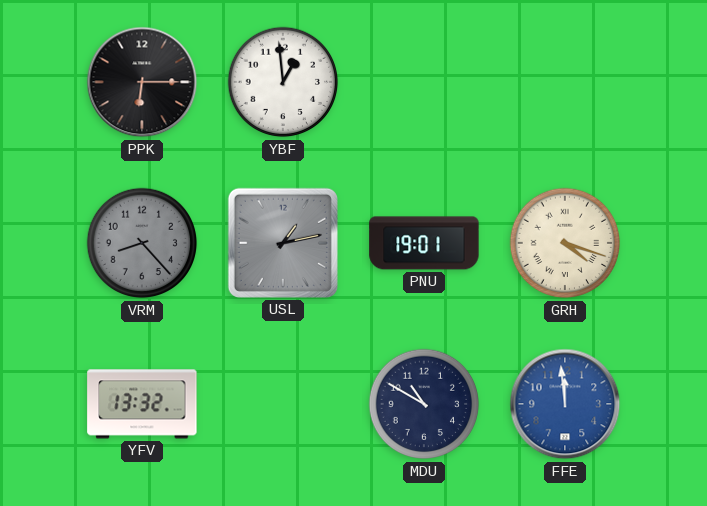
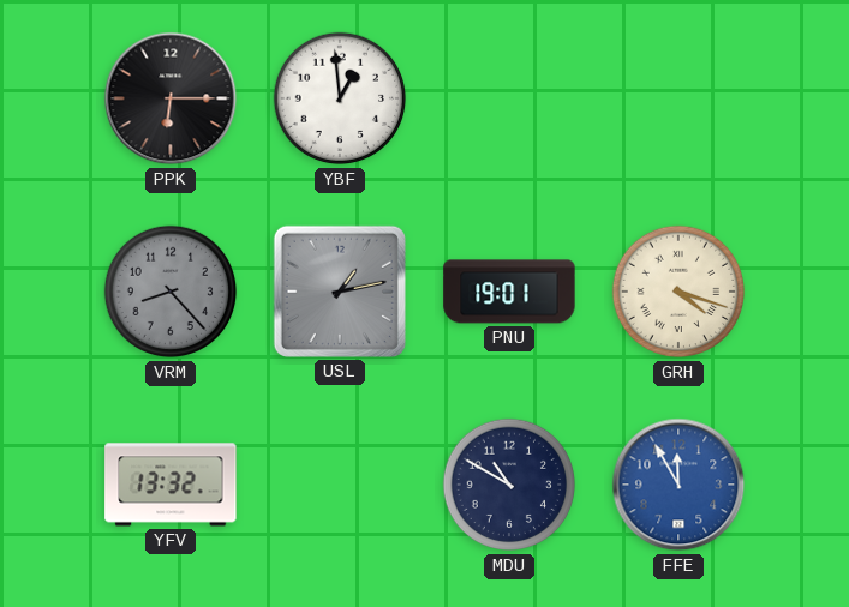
FFE: 11:59 -> 11:55
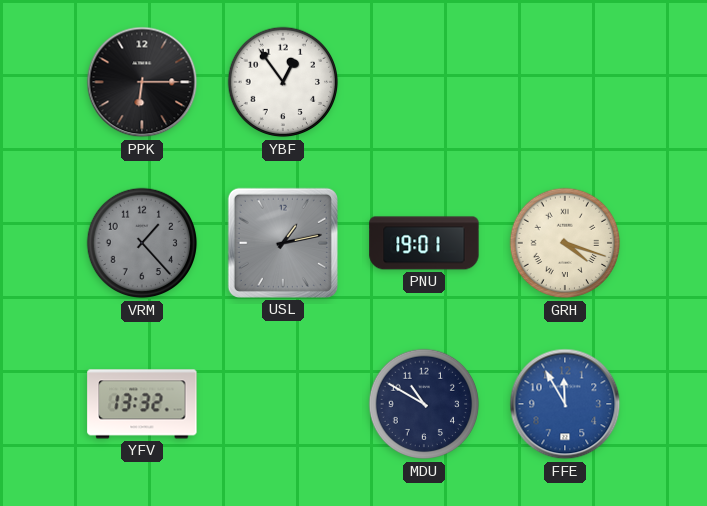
YBF: 12:59 -> 12:54
VRM: 8:23 -> 1:23
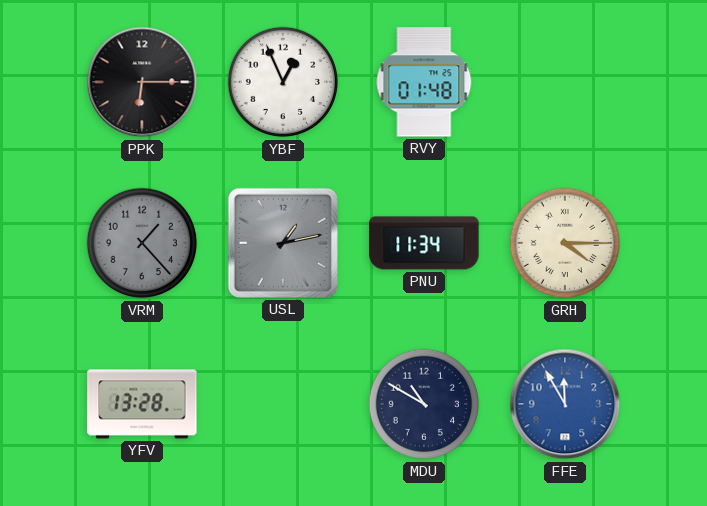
YBF: 12:54 -> 12:56
RVY: none -> 01:48
PNU: 19:01 -> 11:34
GRH: 4:18 -> 4:15
YFV: 13:32 -> 13:28
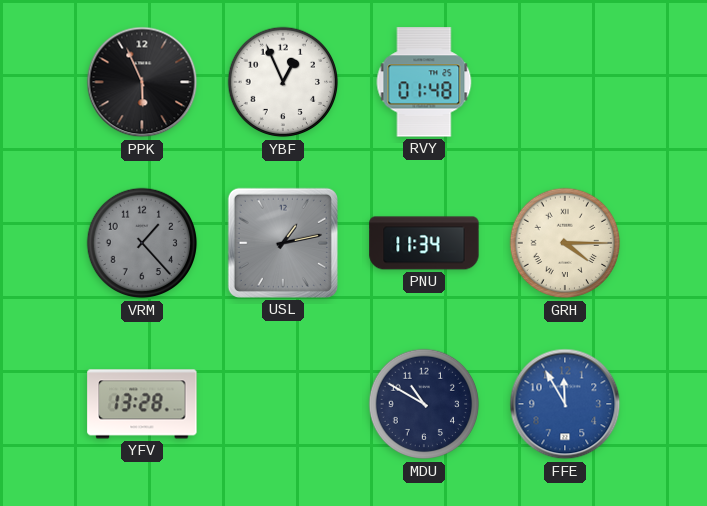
PPK: 6:15 -> 5:56
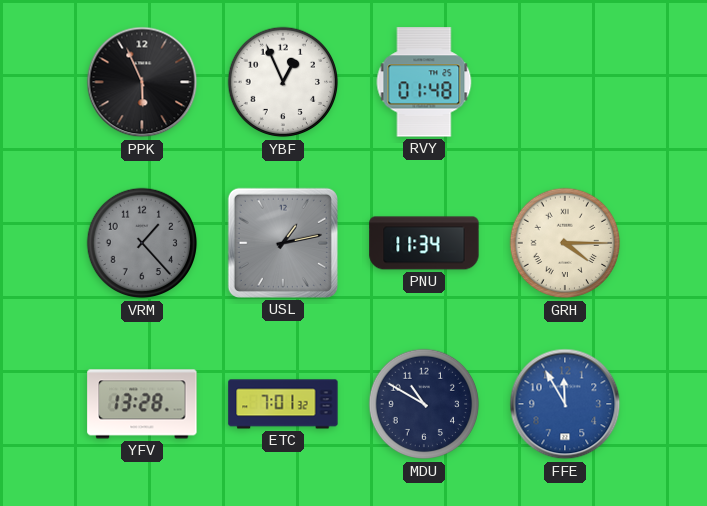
ETC: none -> 7:01
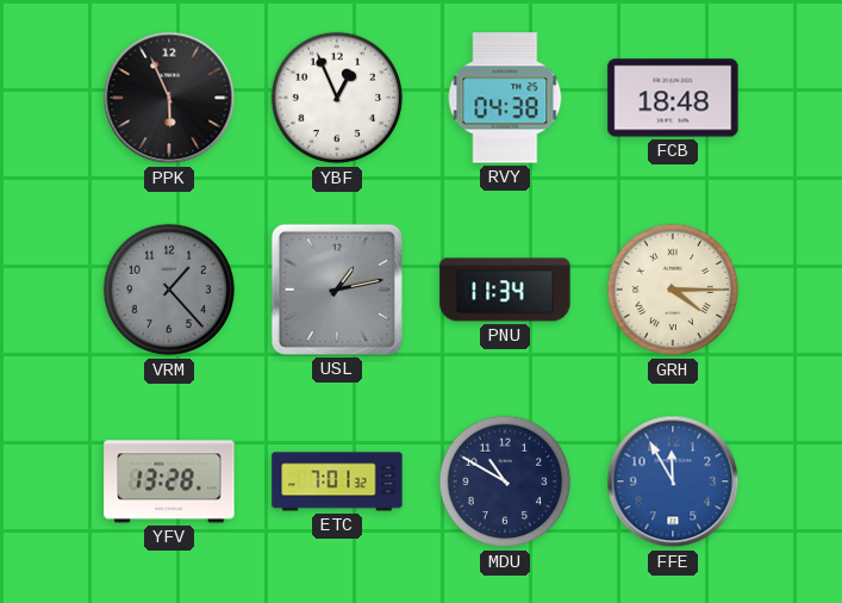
RVY: 01:48 -> 04:38
FCB: none -> 18:48
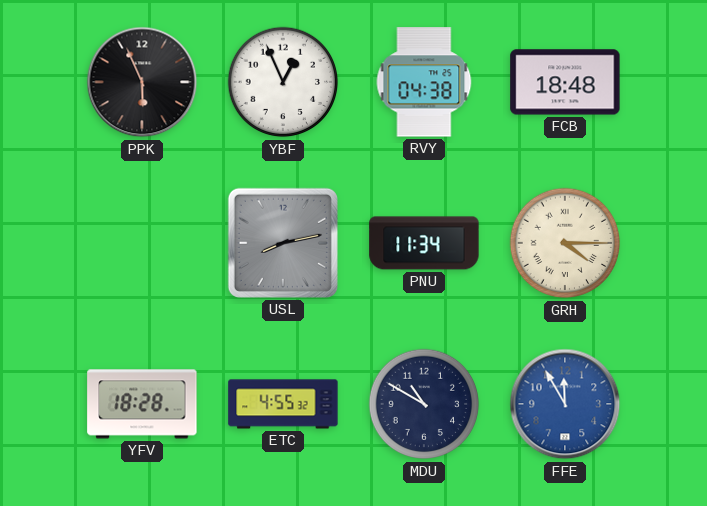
VRM: 1:23 -> none
USL: 1:13 -> 8:13
YFV: 13:28 -> 18:28
ETC: 7:01 -> 4:55
